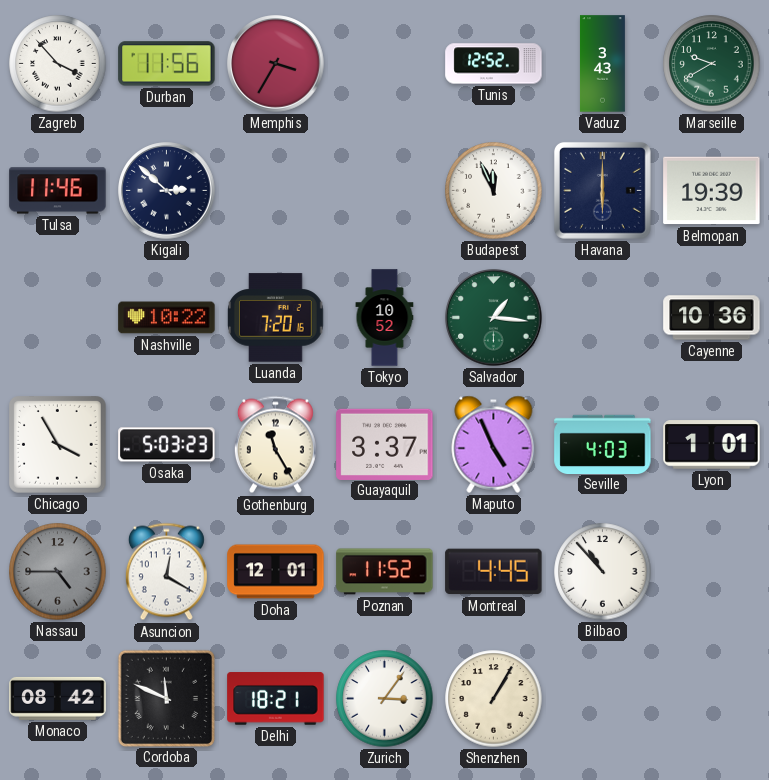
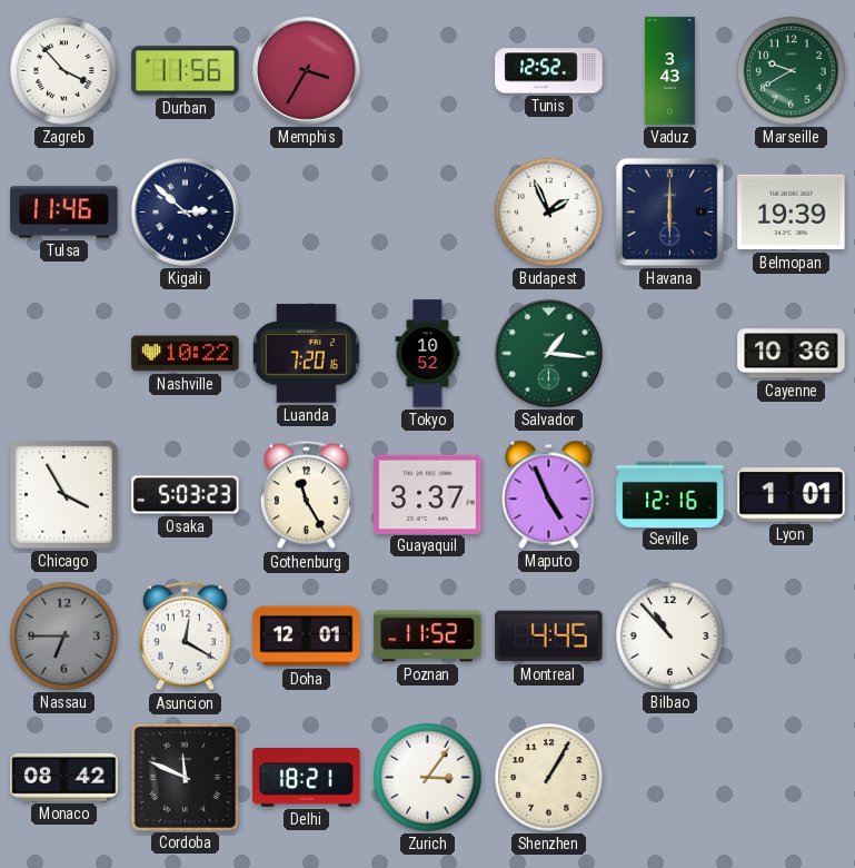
Budapest: 11:56 -> 1:56
Seville: 4:03 -> 12:16
Nassau: 4:45 -> 6:45
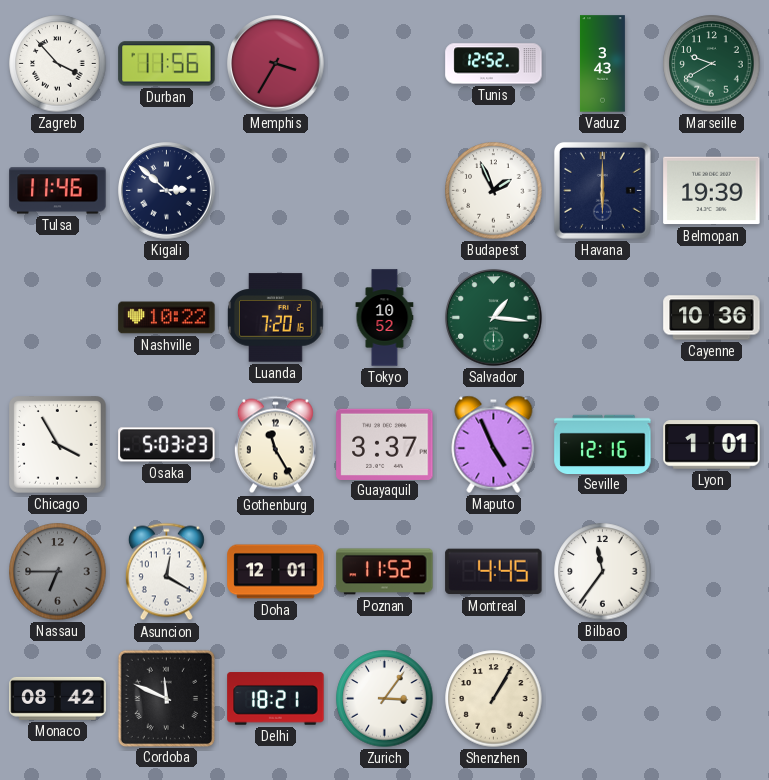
Bilbao: 10:53 -> 11:36
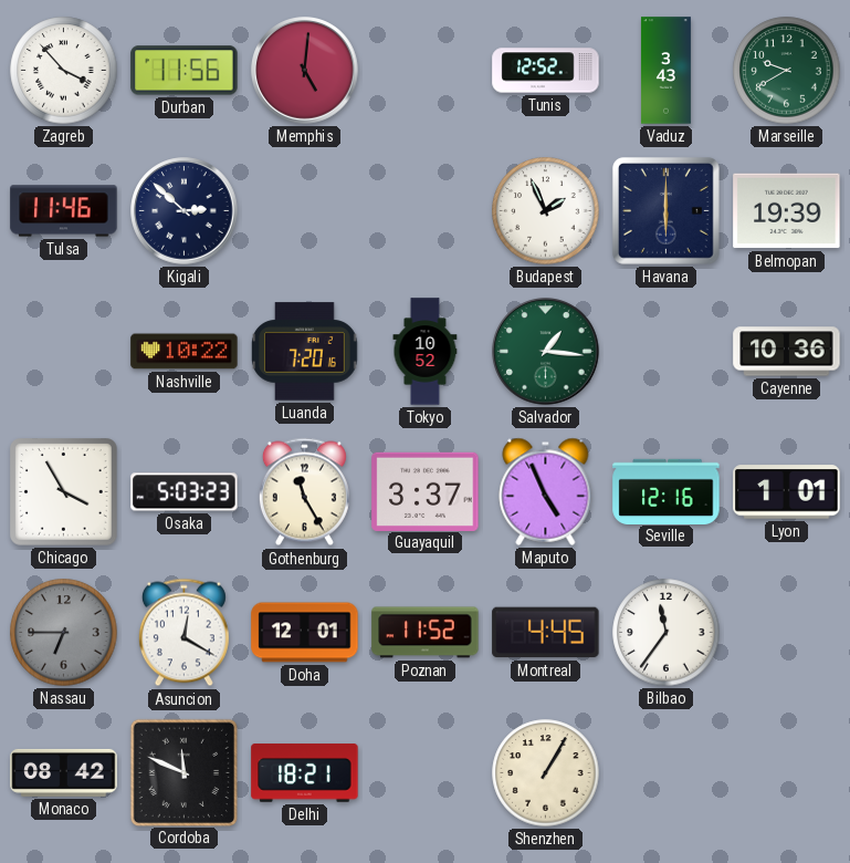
Memphis: 3:35 -> 5:01
Zurich: 3:06 -> none
